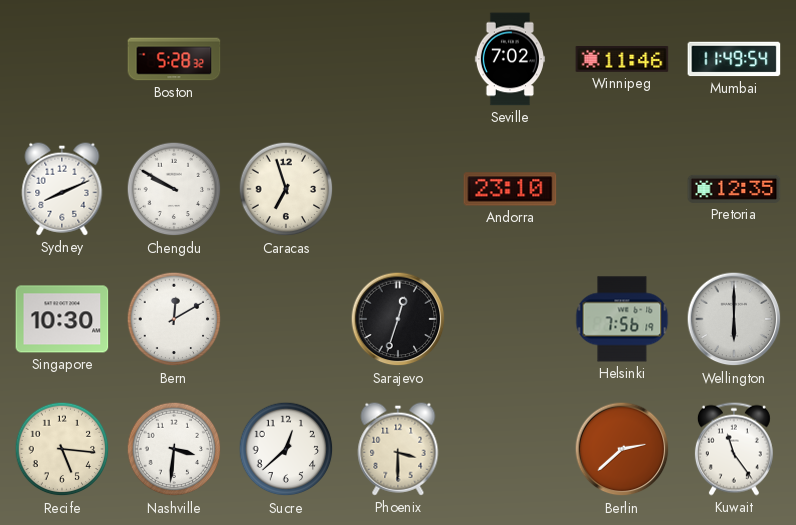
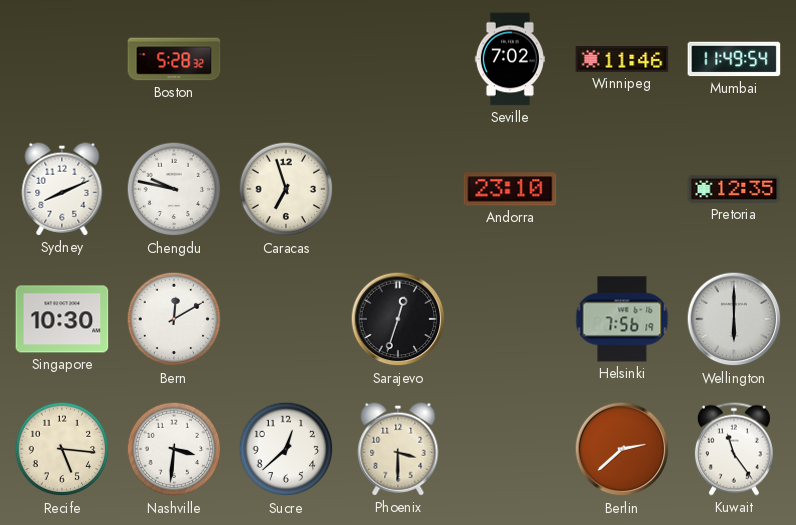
Chengdu: 9:50 -> 9:47
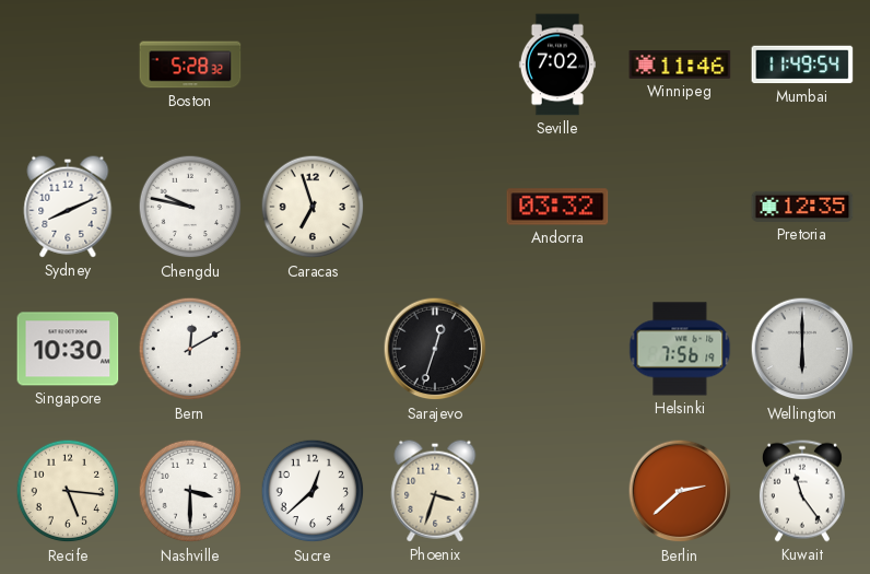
Andorra: 23:10 -> 03:32
Nashville: 3:31 -> 3:30
Phoenix: 3:30 -> 3:33
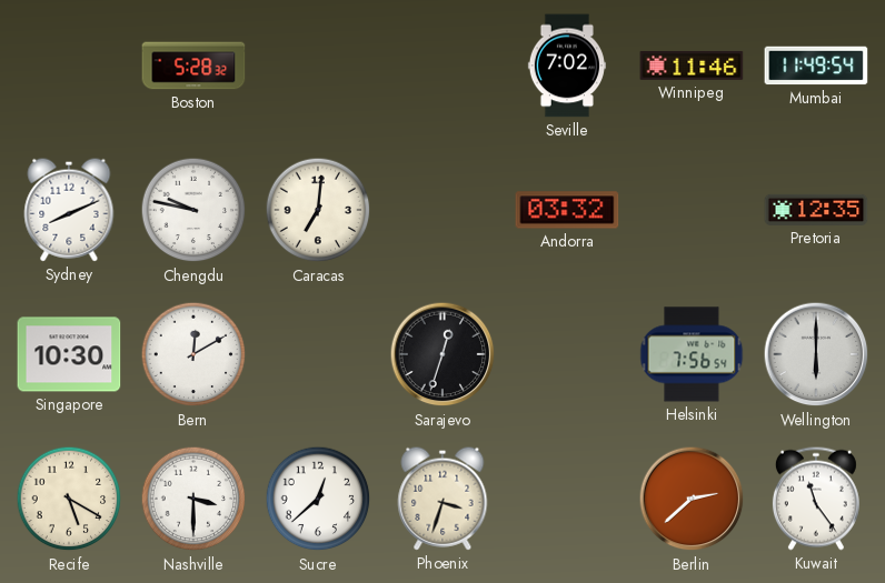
Caracas: 6:57 -> 7:01
Helsinki: 7:56:19 -> 7:56:54
Recife: 5:16 -> 5:20
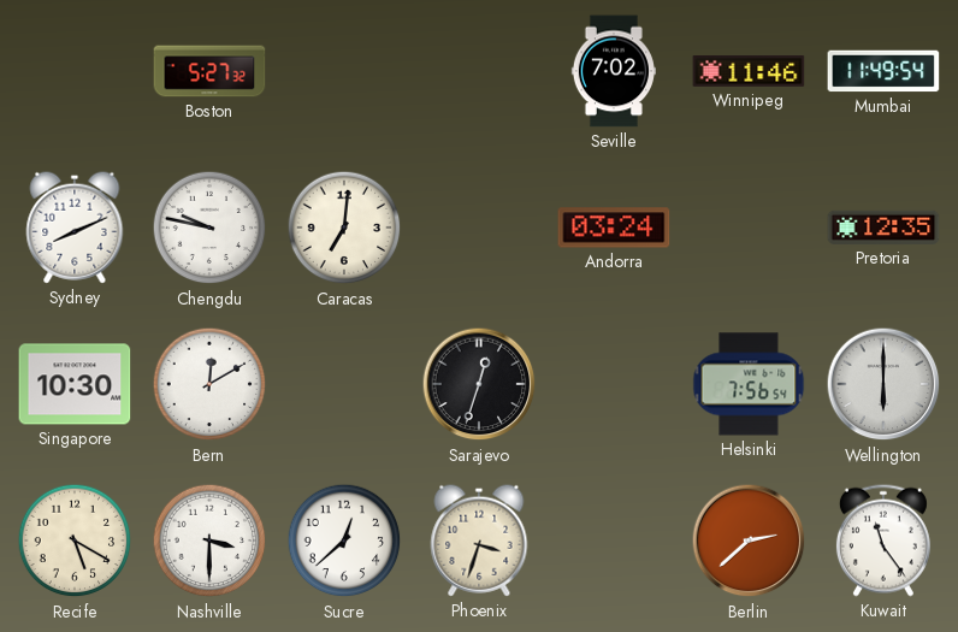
Boston: 5:28 -> 5:27
Andorra: 03:32 -> 03:24
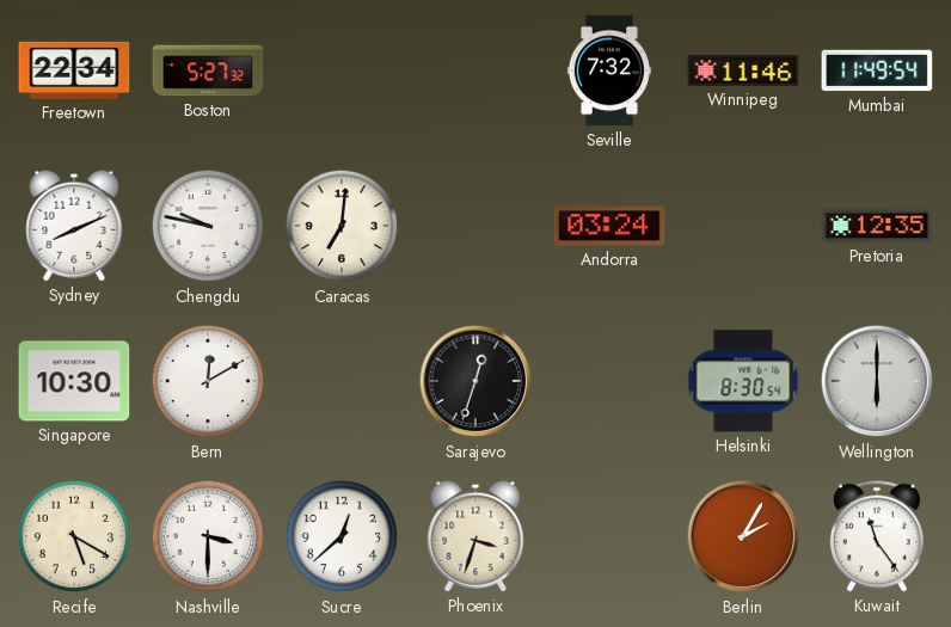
Freetown: none -> 22:34
Seville: 7:02 -> 7:32
Helsinki: 7:56 -> 8:30
Berlin: 2:38 -> 2:05
